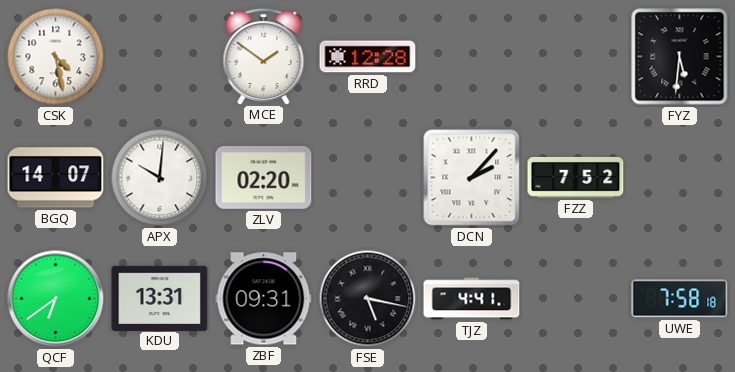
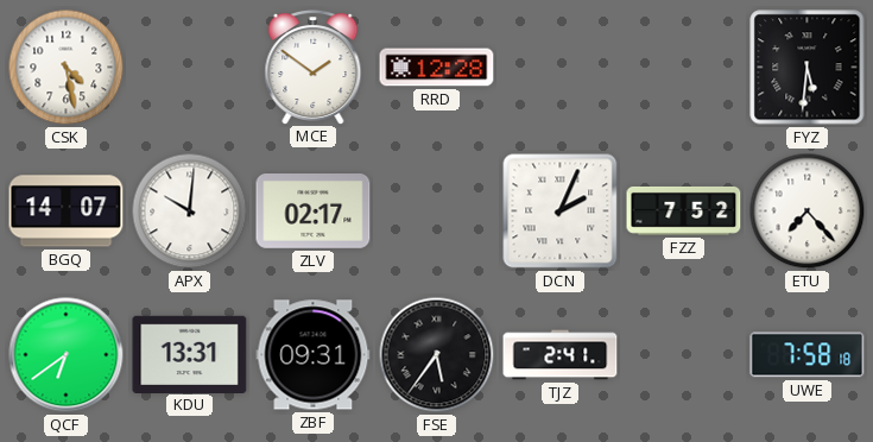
ZLV: 02:20 -> 02:17
DCN: 2:07 -> 2:04
ETU: none -> 7:23
FSE: 5:17 -> 5:36
TJZ: 4:41 -> 2:41
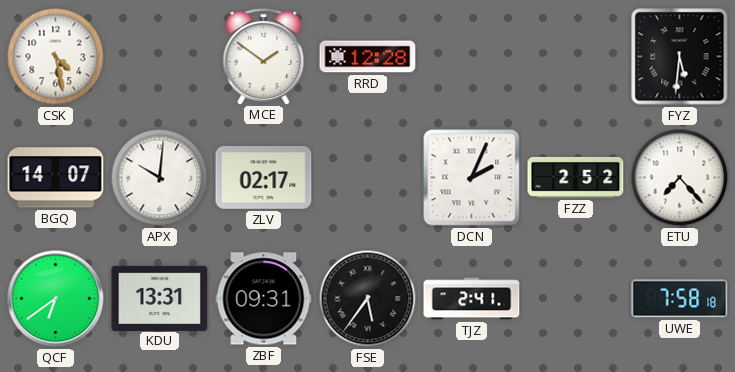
FZZ: 7:52 -> 2:52
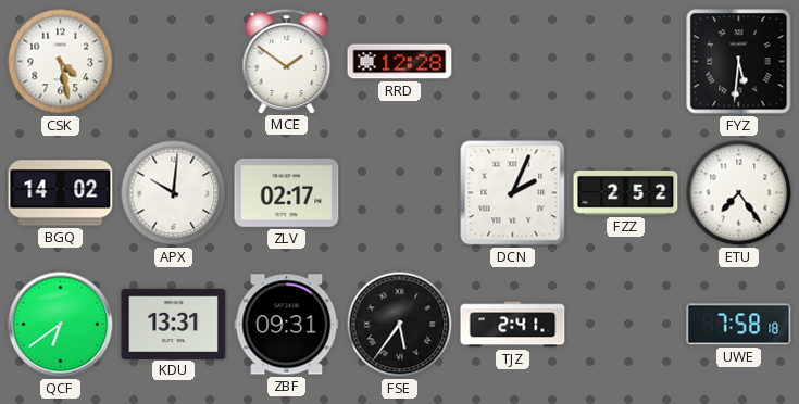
BGQ: 14:07 -> 14:02
ETU: 7:23 -> 7:24
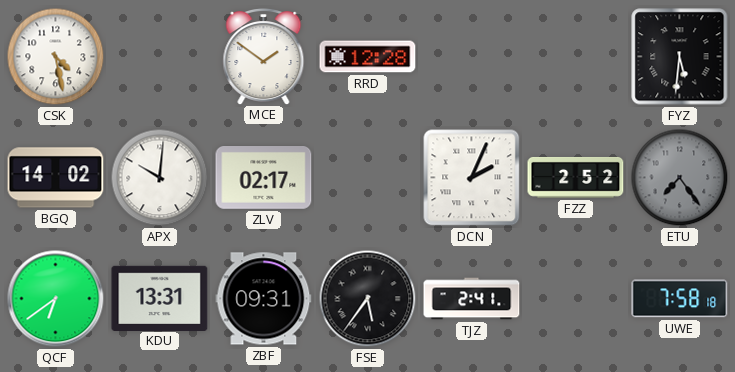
ETU dial: white -> grey
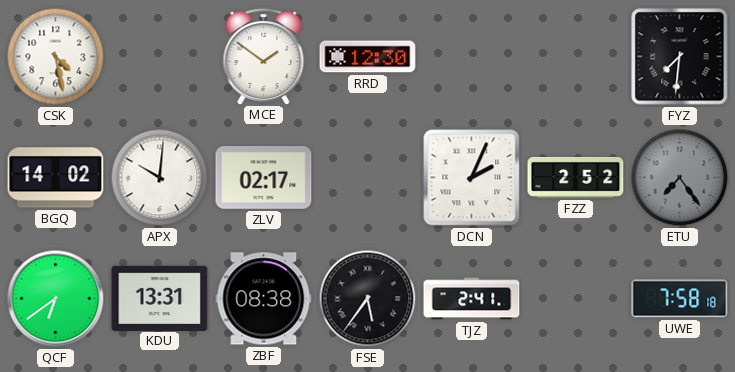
RRD: 12:28 -> 12:30
FYZ: 5:31 -> 7:31
ZBF: 09:31 -> 08:38
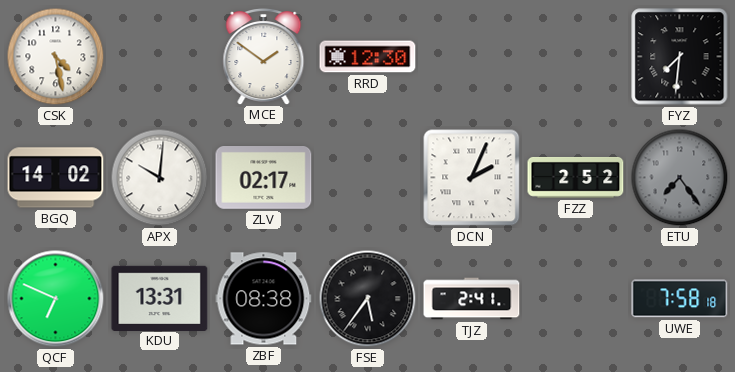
QCF: 6:39 -> 6:49
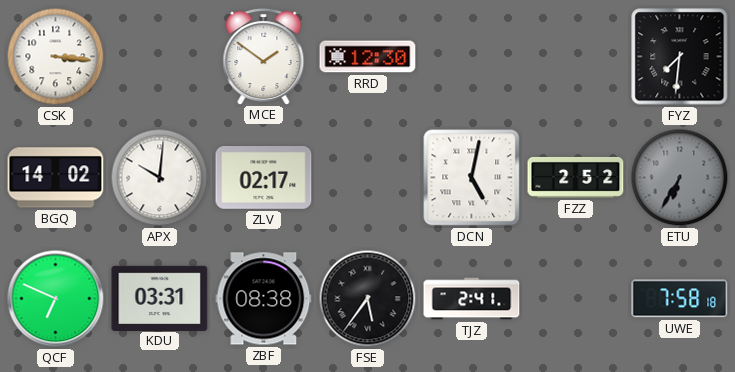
CSK: 4:28 -> 3:16
DCN: 2:04 -> 5:02
ETU: 7:24 -> 6:35
KDU: 13:31 -> 03:31
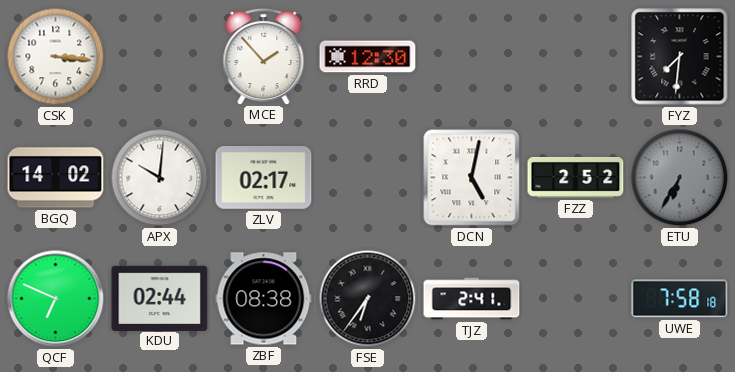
MCE: 1:51 -> 1:53
KDU: 03:31 -> 02:44
FSE: 5:36 -> 6:36
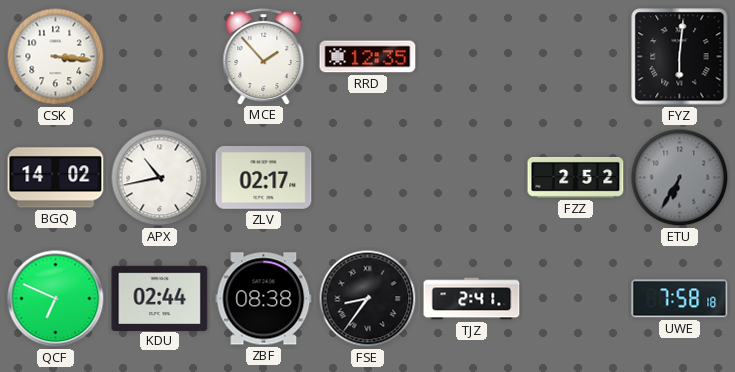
RRD: 12:30 -> 12:35
FYZ: 7:31 -> 6:01
APX: 10:01 -> 10:43
DCN: 5:02 -> none
FSE: 6:36 -> 8:36
